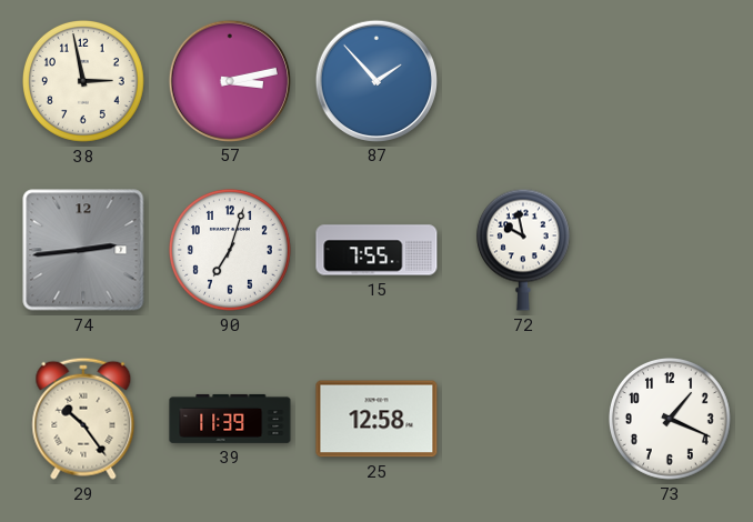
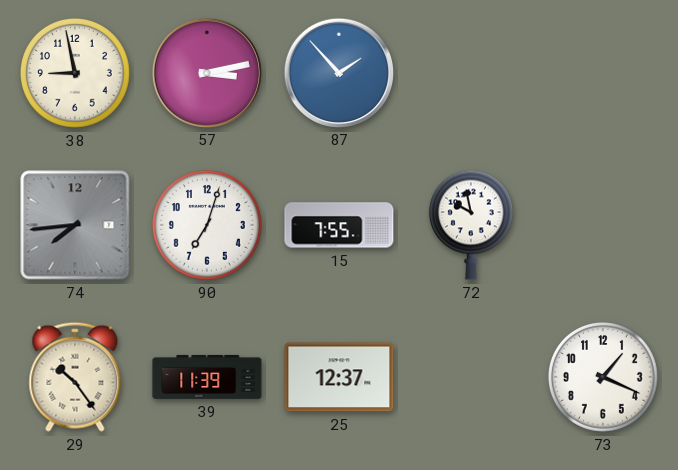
38: 2:58 -> 8:58
74: 2:44 -> 7:44
25: 12:58 -> 12:37
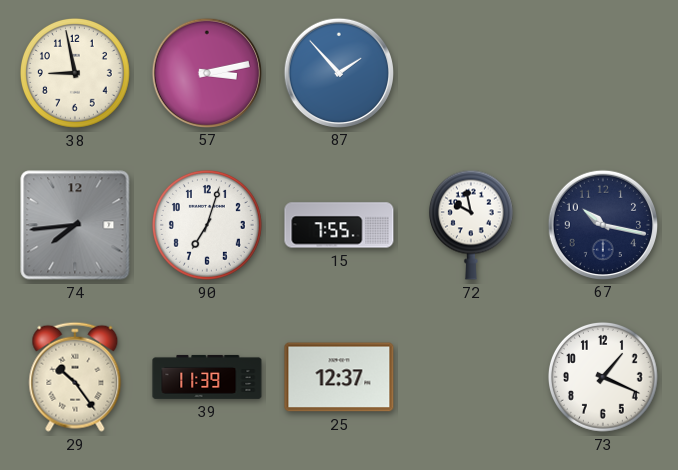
67: none -> 10:17
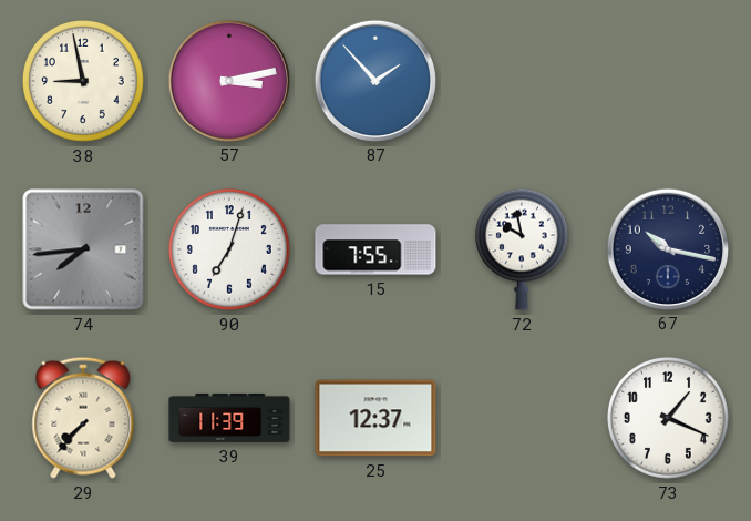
29: 10:24 -> 7:37
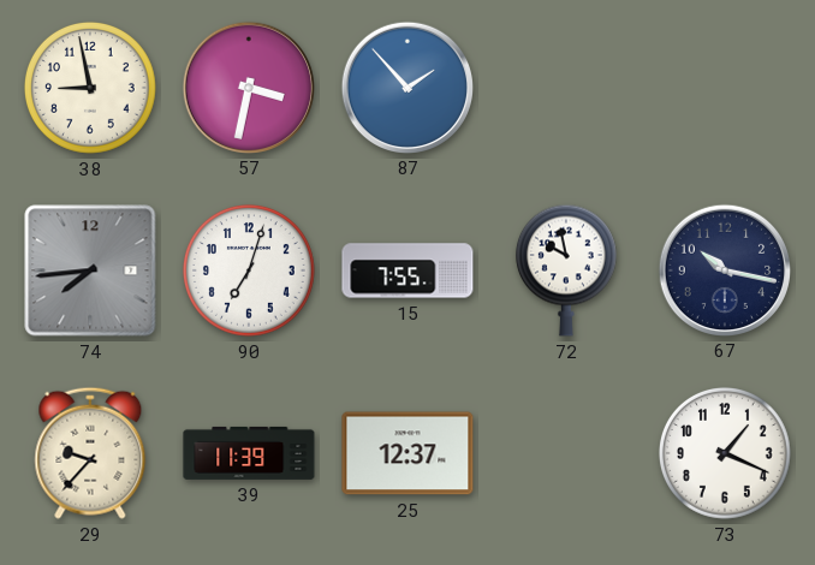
57: 3:13 -> 3:32
29: 7:37 -> 9:37
